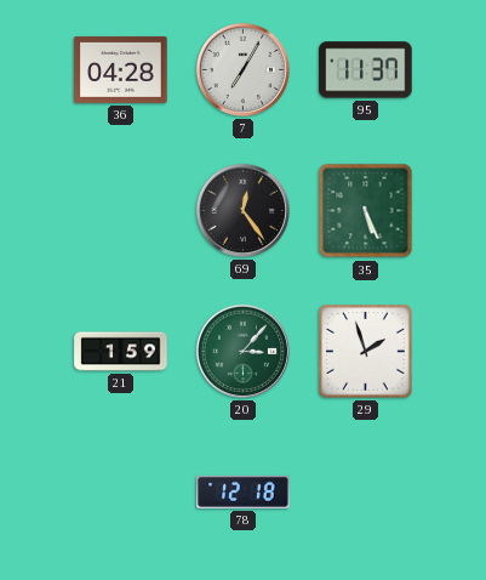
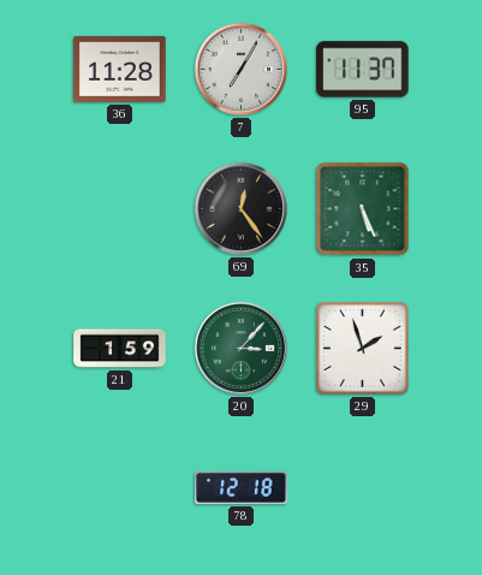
36: 04:28 -> 11:28
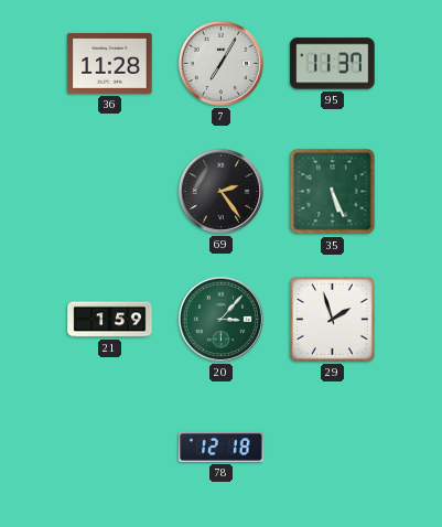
69: 12:24 -> 2:24
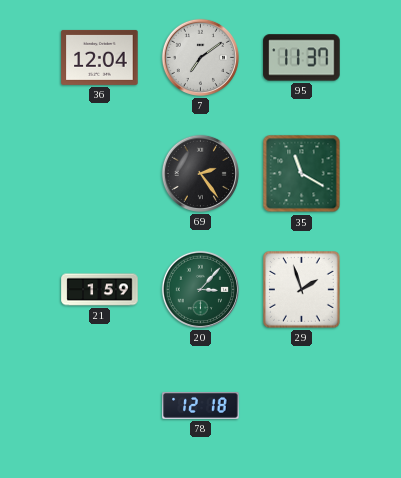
36: 11:28 -> 12:04
7: 7:05 -> 7:09
35: 5:26 -> 11:20
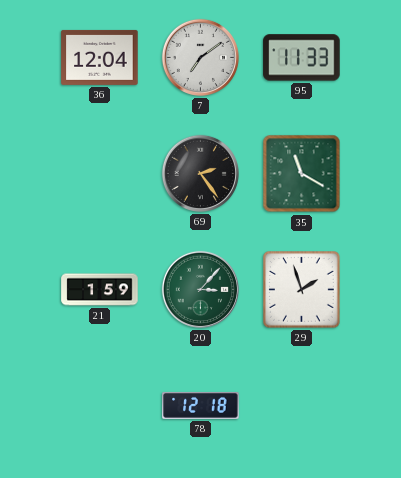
95: 11:37 -> 11:33
